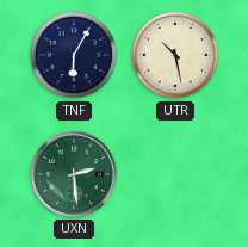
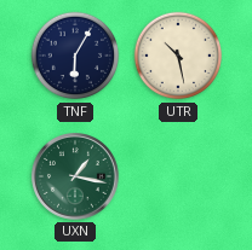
UXN: 2:29 -> 1:17
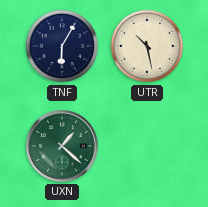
UXN: 1:17 -> 1:22
